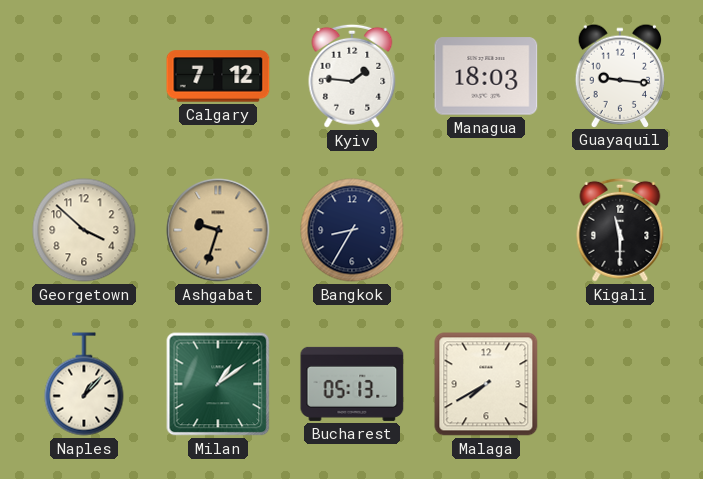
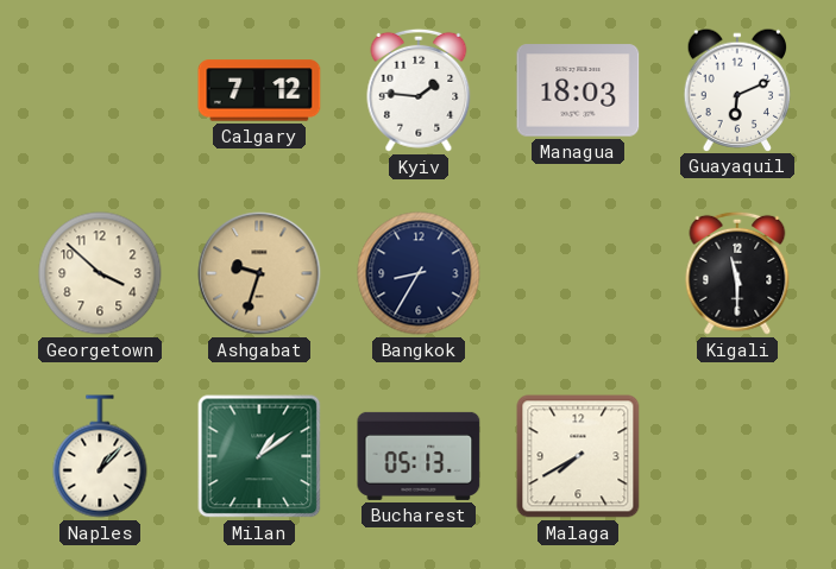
Guayaquil: 9:16 -> 6:11
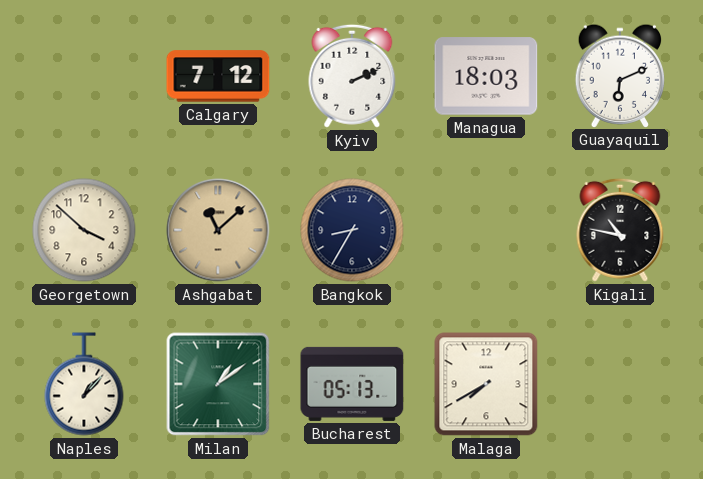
Kyiv: 1:46 -> 2:11
Ashgabat: 9:33 -> 11:08
Kigali: 11:30 -> 10:47
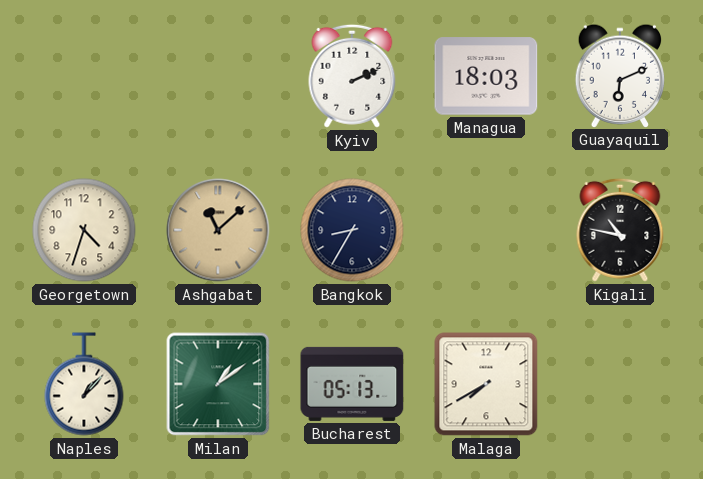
Calgary: 7:12 -> none
Georgetown: 3:52 -> 4:33
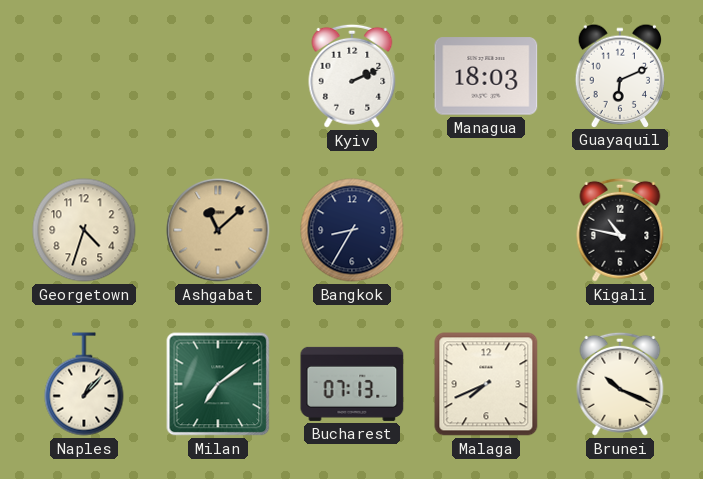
Milan: 1:09 -> 7:09
Bucharest: 05:13 -> 07:13
Malaga: 7:40 -> 7:41
Brunei: none -> 10:19
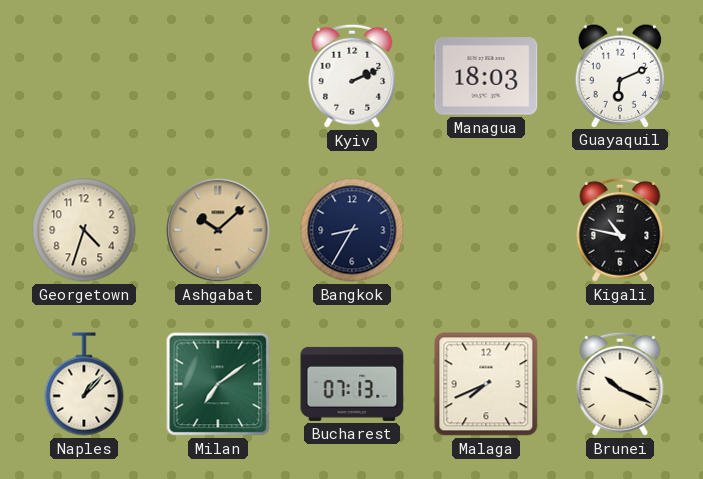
Ashgabat: 11:08 -> 10:08
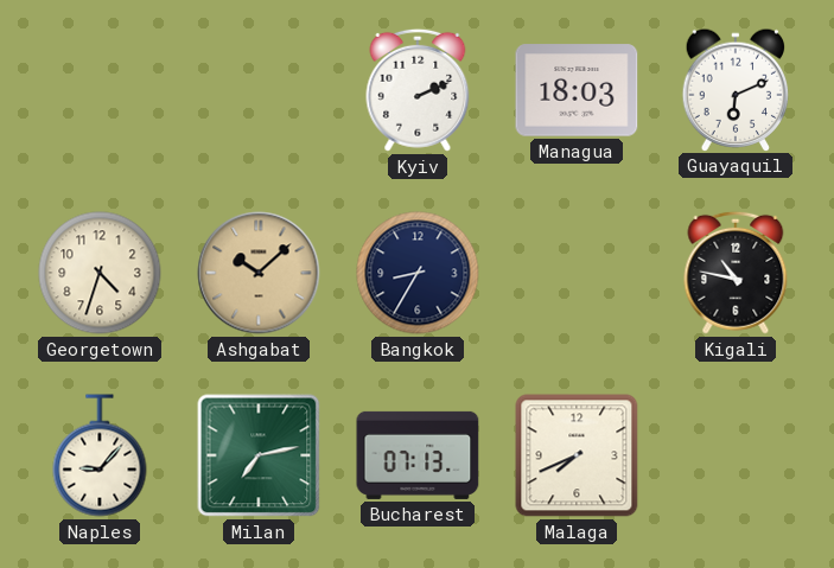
Naples: 1:07 -> 9:07
Milan: 7:09 -> 7:13
Brunei: 10:19 -> none
